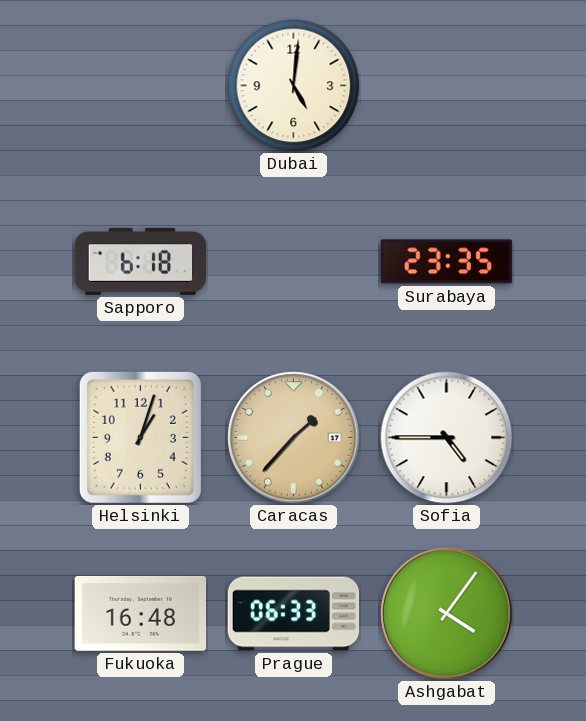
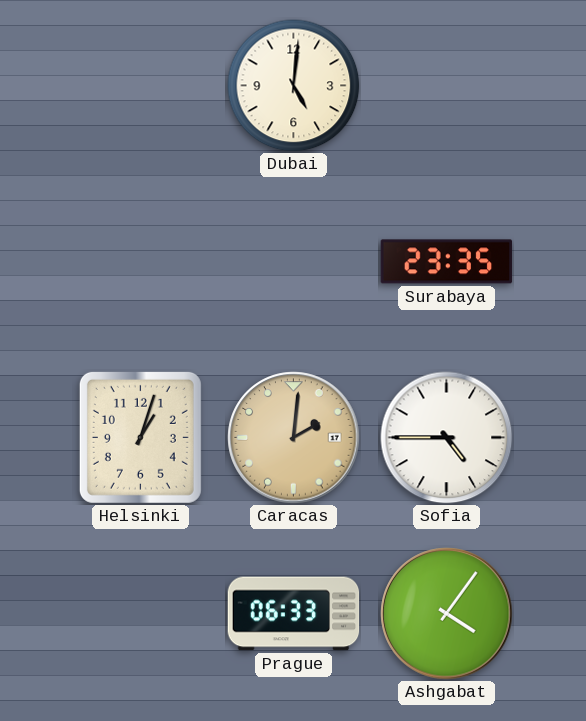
Sapporo: 6:18 -> none
Caracas: 1:37 -> 2:01
Fukuoka: 16:48 -> none
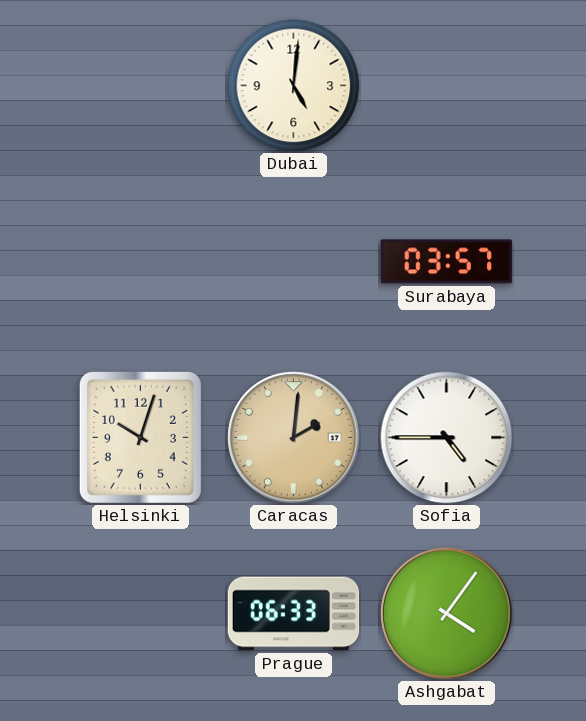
Surabaya: 23:35 -> 03:57
Helsinki: 1:03 -> 10:03
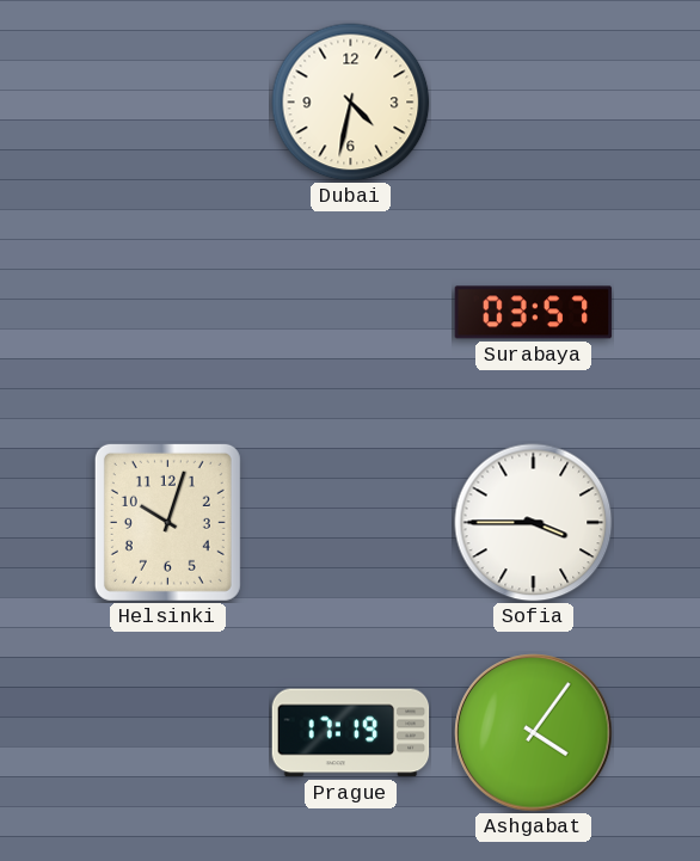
Dubai: 5:01 -> 4:32
Caracas: 2:01 -> none
Sofia: 4:45 -> 3:45
Prague: 06:33 -> 17:19
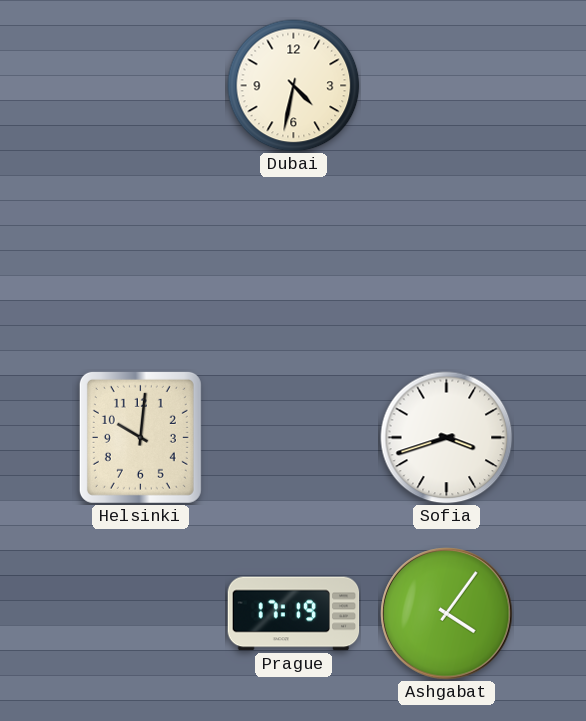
Surabaya: 03:57 -> none
Helsinki: 10:03 -> 10:01
Sofia: 3:45 -> 3:42
